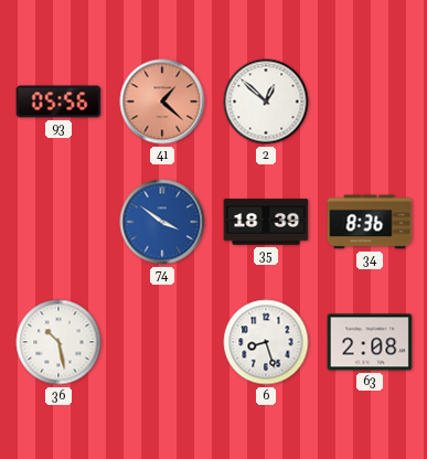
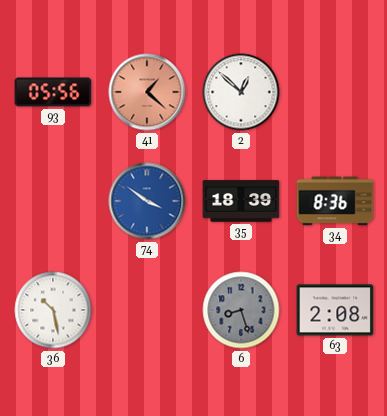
6 dial: white -> grey
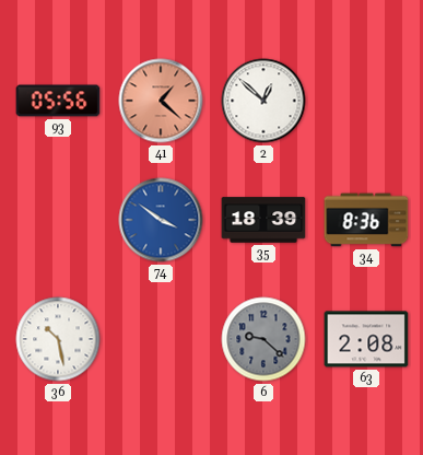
6: 8:27 -> 9:22
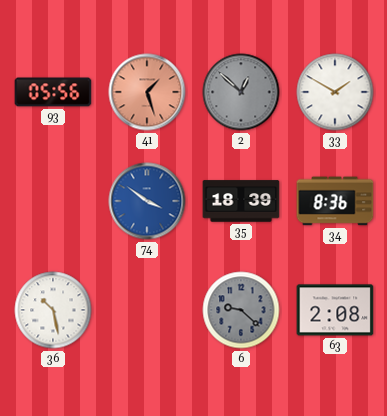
41: 1:22 -> 1:27
2 dial: white -> grey
33: none -> 1:50
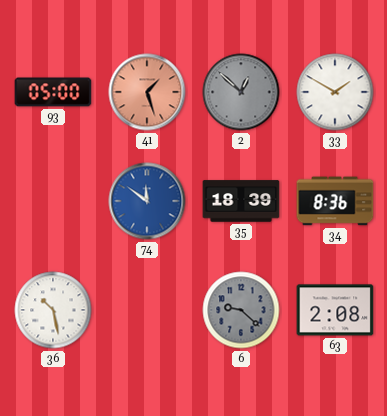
93: 05:56 -> 05:00
74: 3:51 -> 11:51
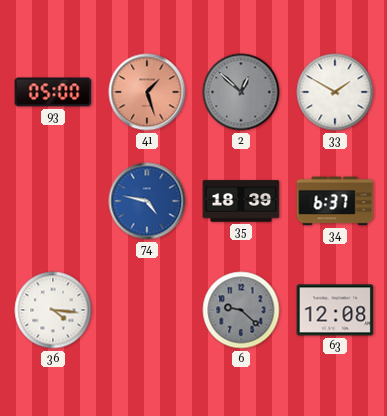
74: 11:51 -> 4:47
34: 8:36 -> 6:37
36: 10:28 -> 4:16
63: 2:08 -> 12:08
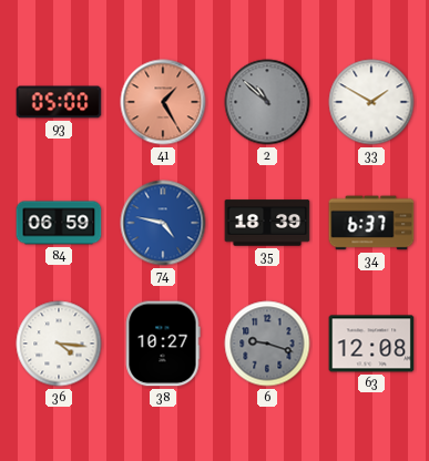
41: 1:27 -> 1:25
2: 12:52 -> 10:52
84: none -> 06:59
38: none -> 10:27
6: 9:22 -> 9:18
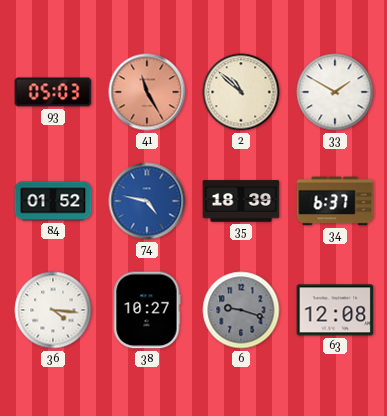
93: 05:00 -> 05:03
41: 1:25 -> 11:25
2 dial: grey -> cream
84: 06:59 -> 01:52
